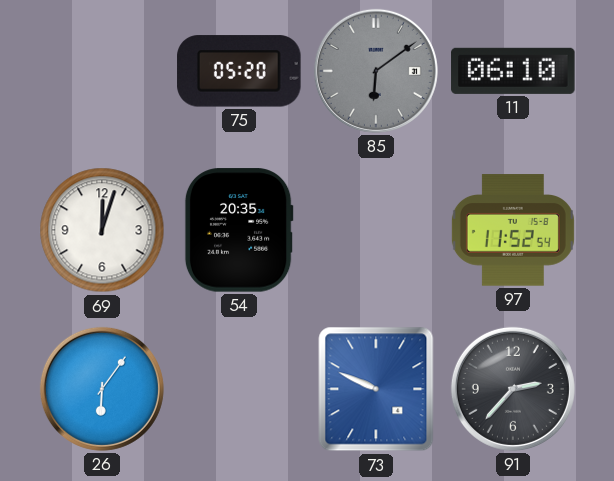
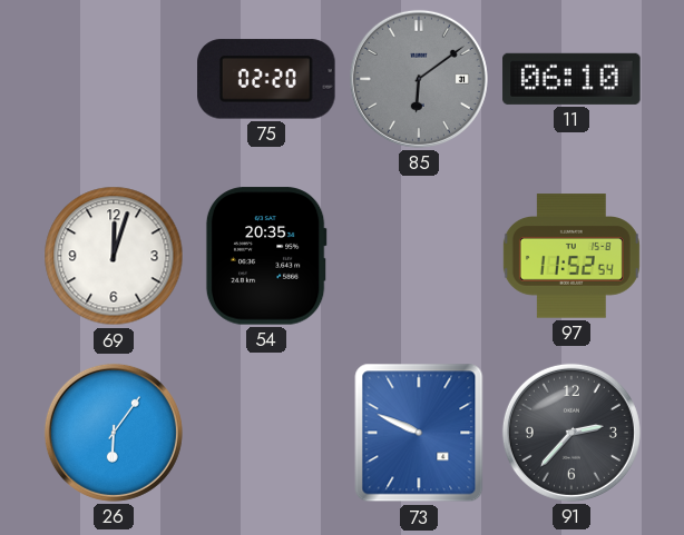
75: 05:20 -> 02:20
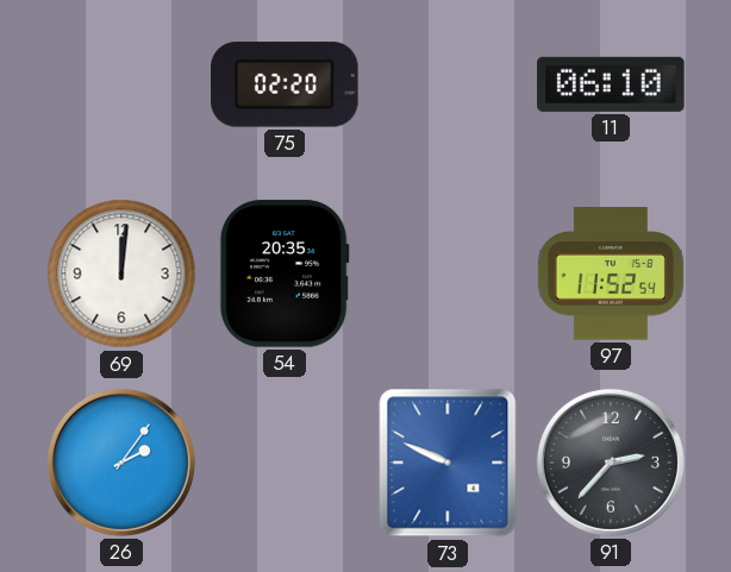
85: 6:09 -> none
69: 12:03 -> 12:01
26: 6:06 -> 2:06
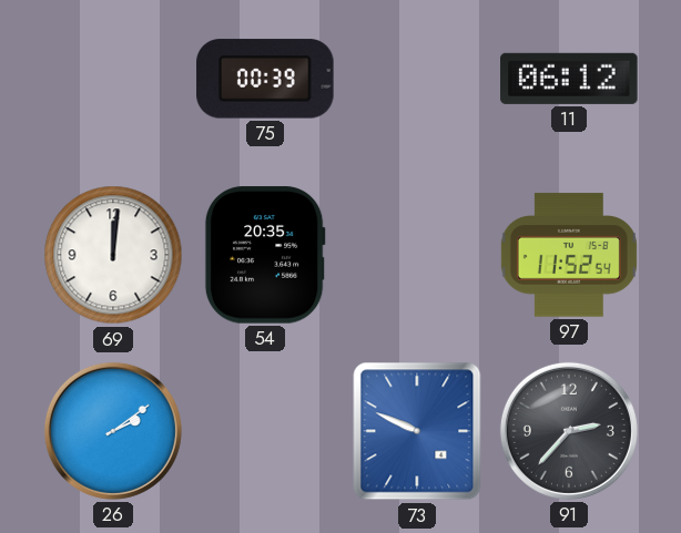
75: 02:20 -> 00:39
11: 06:10 -> 06:12
26: 2:06 -> 2:09
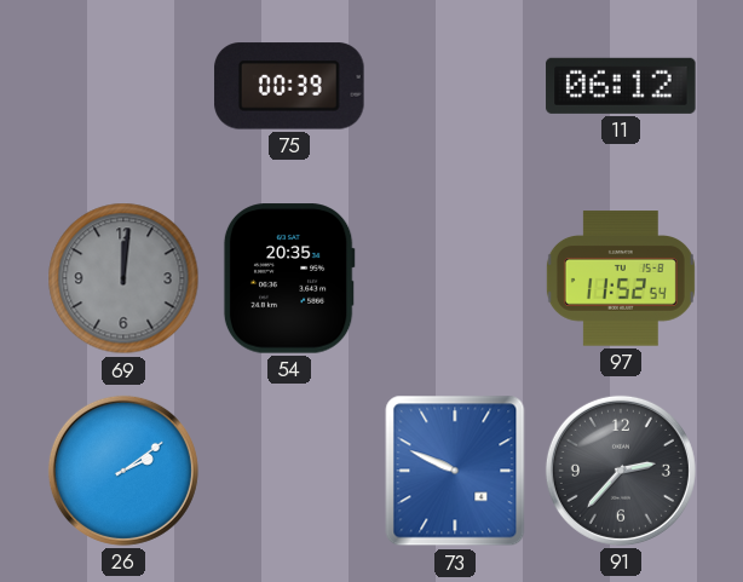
69 dial: white -> grey
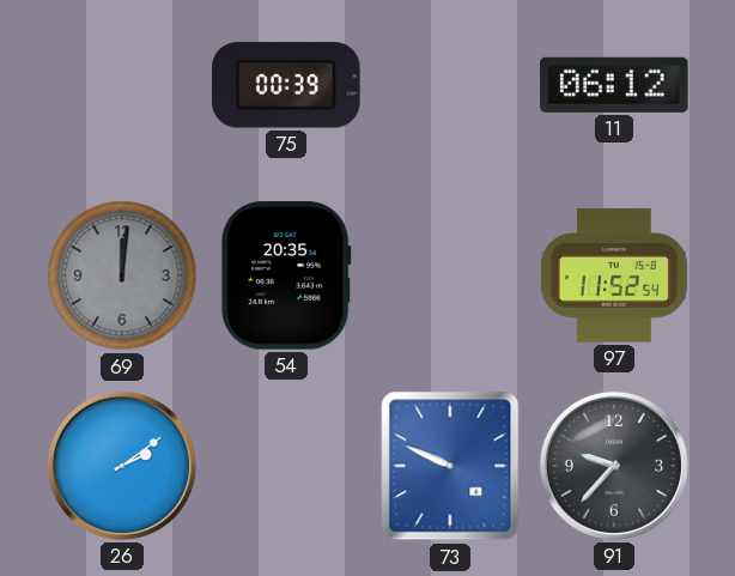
91: 2:37 -> 9:37
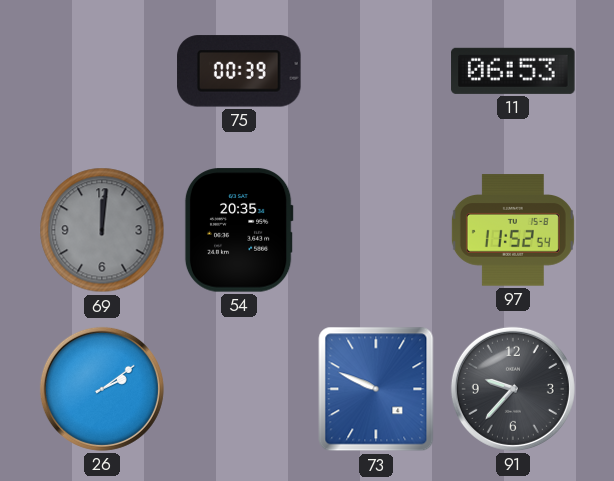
11: 06:12 -> 06:53
